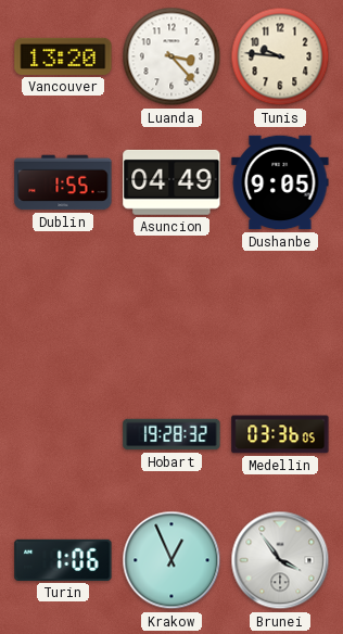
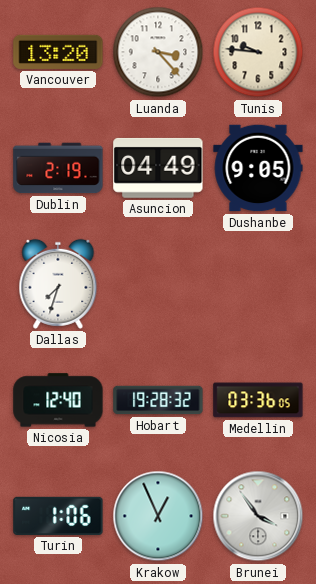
Dublin: 1:55 -> 2:19
Dallas: none -> 7:33
Nicosia: none -> 12:40
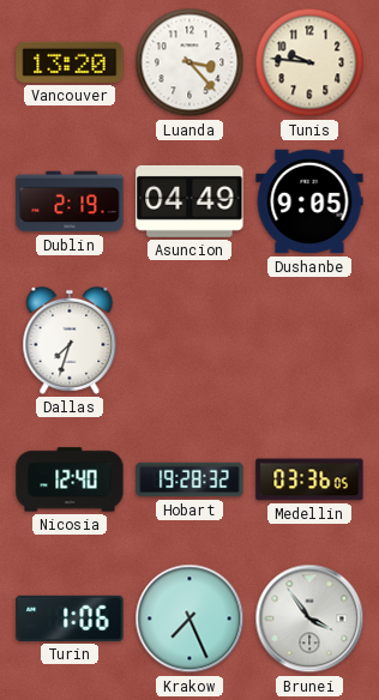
Krakow: 12:56 -> 7:26
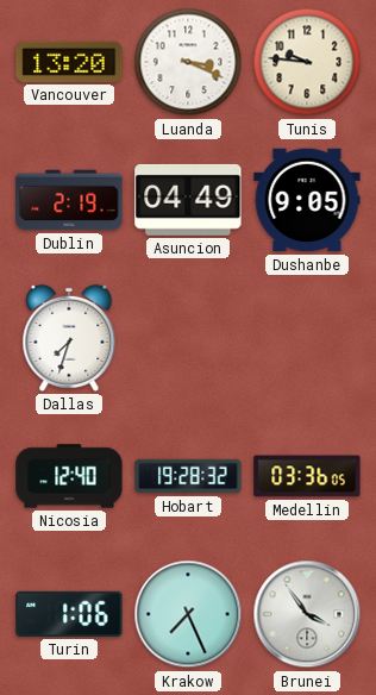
Luanda: 3:23 -> 3:19
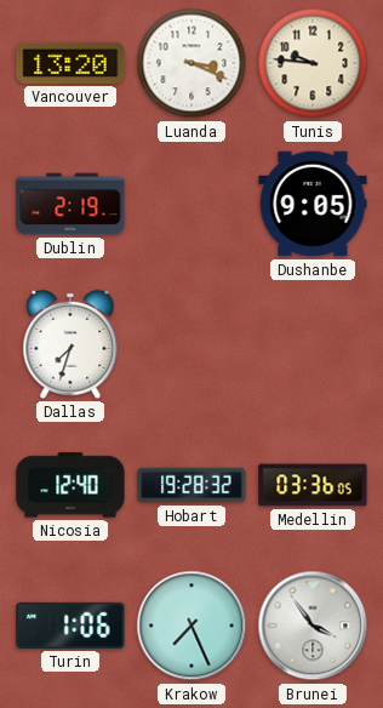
Asuncion: 04:49 -> none
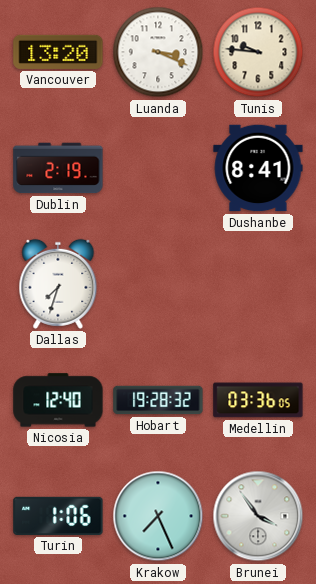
Dushanbe: 9:05 -> 8:41
